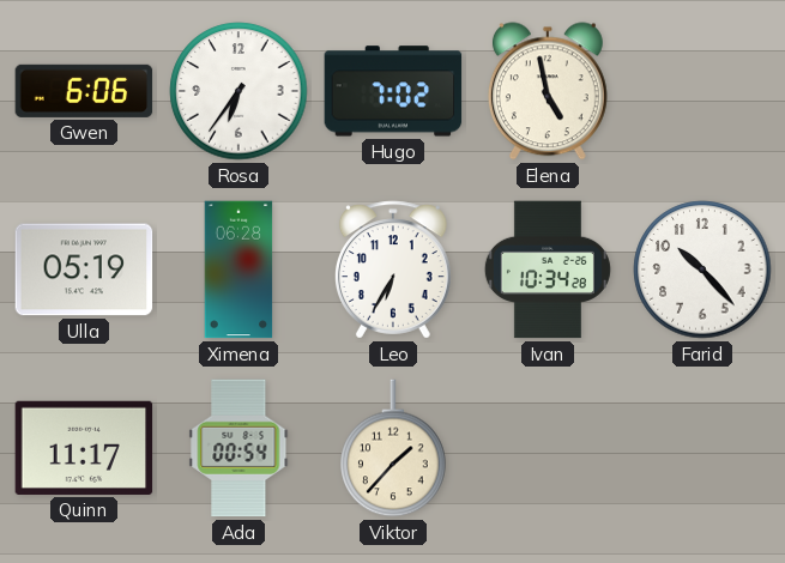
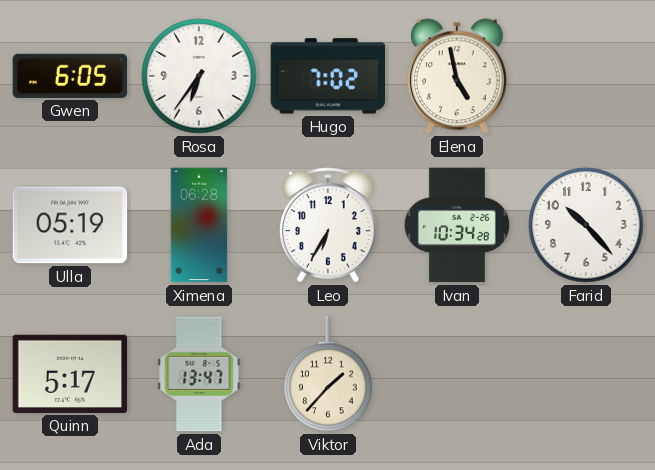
Gwen: 6:06 -> 6:05
Quinn: 11:17 -> 5:17
Ada: 00:54 -> 13:47
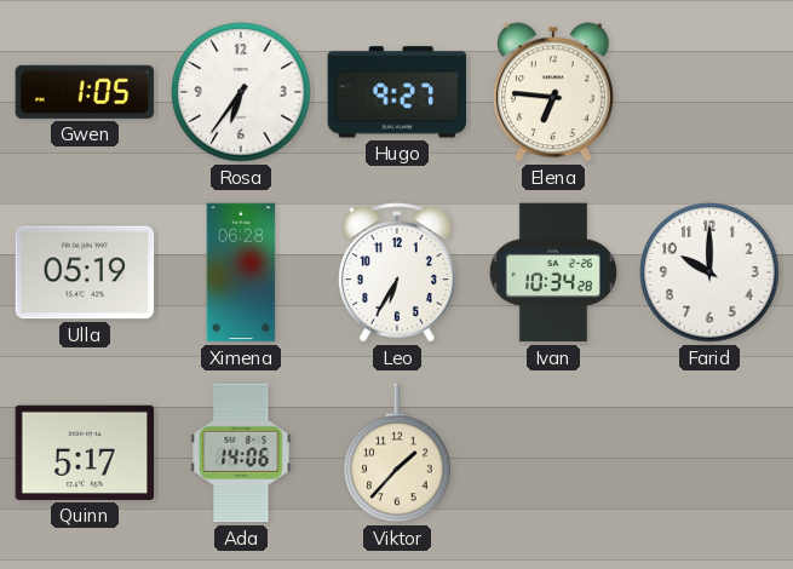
Gwen: 6:05 -> 1:05
Hugo: 7:02 -> 9:27
Elena: 4:58 -> 6:46
Farid: 10:23 -> 10:00
Ada: 13:47 -> 14:06
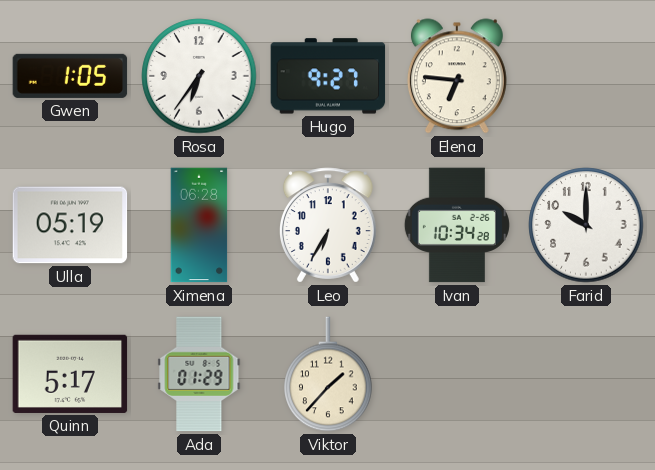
Ada: 14:06 -> 01:29
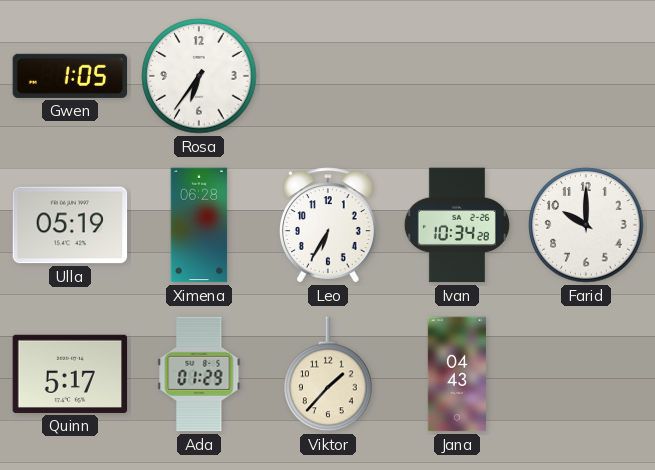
Hugo: 9:27 -> none
Elena: 6:46 -> none
Jana: none -> 04:43
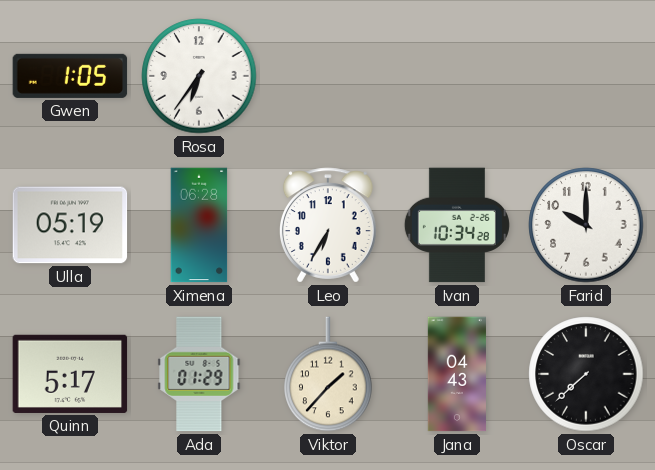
Oscar: none -> 7:38
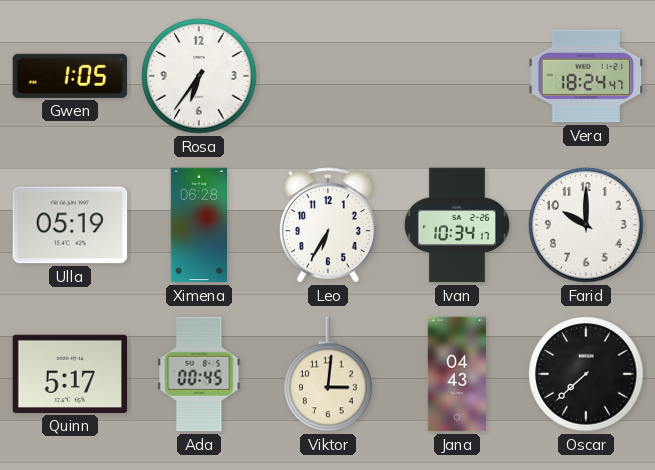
Vera: none -> 18:24
Ivan: 10:34:28 -> 10:34:17
Ada: 01:29 -> 00:45
Viktor: 1:37 -> 3:01
